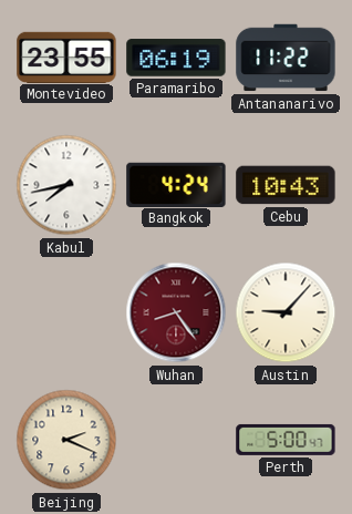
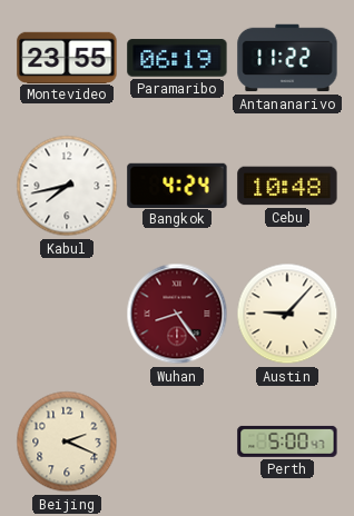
Cebu: 10:43 -> 10:48
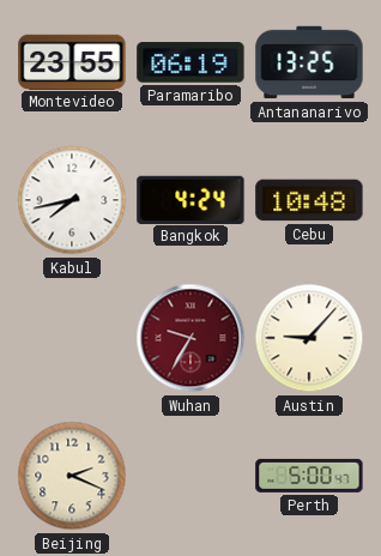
Antananarivo: 11:22 -> 13:25
Wuhan: 8:24 -> 9:35
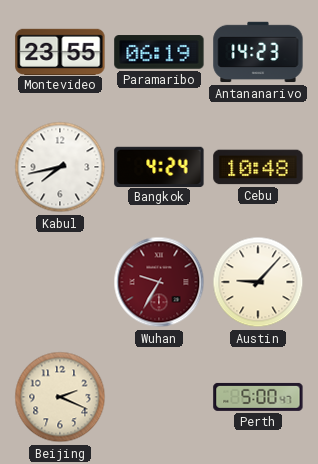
Antananarivo: 13:25 -> 14:23
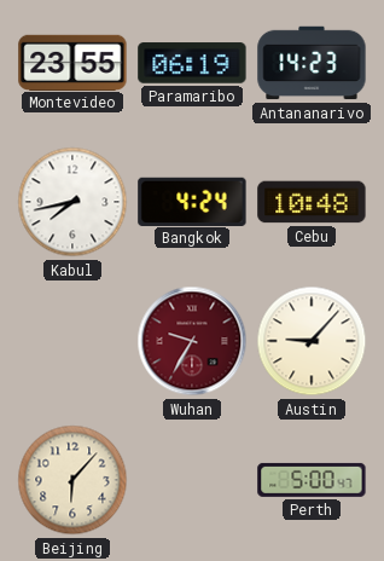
Beijing: 2:19 -> 6:07
